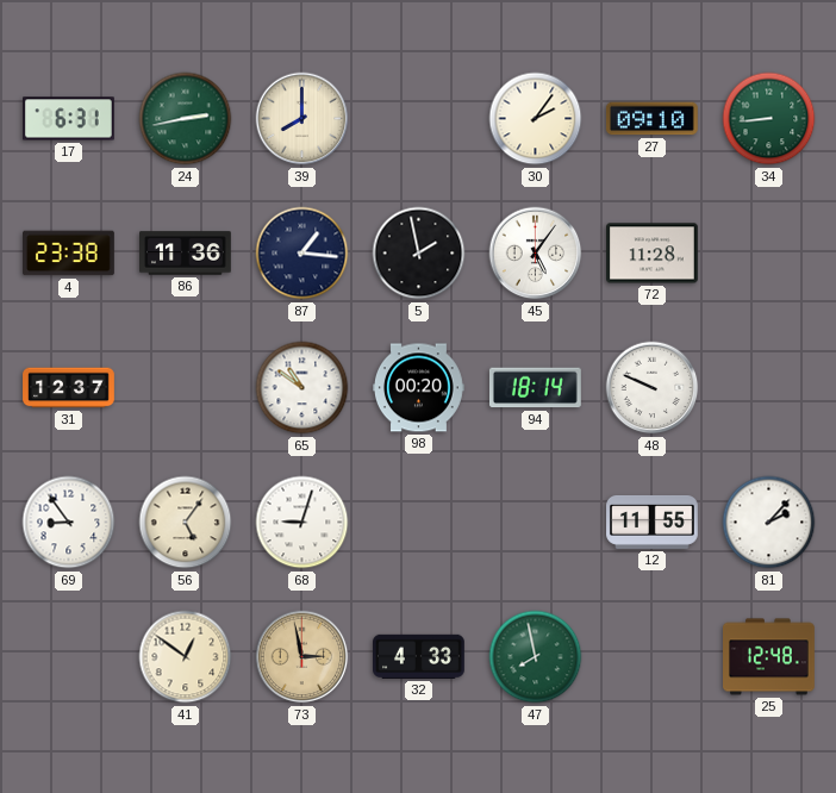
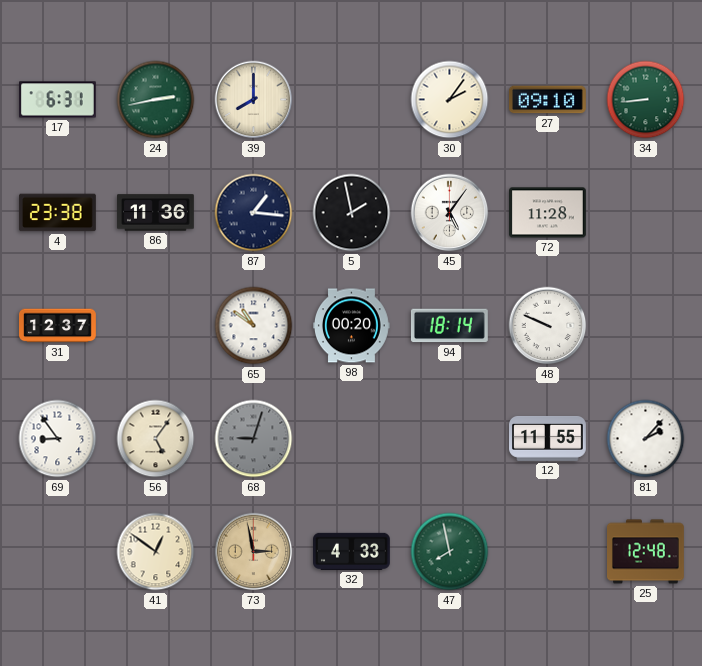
68 dial: white -> grey
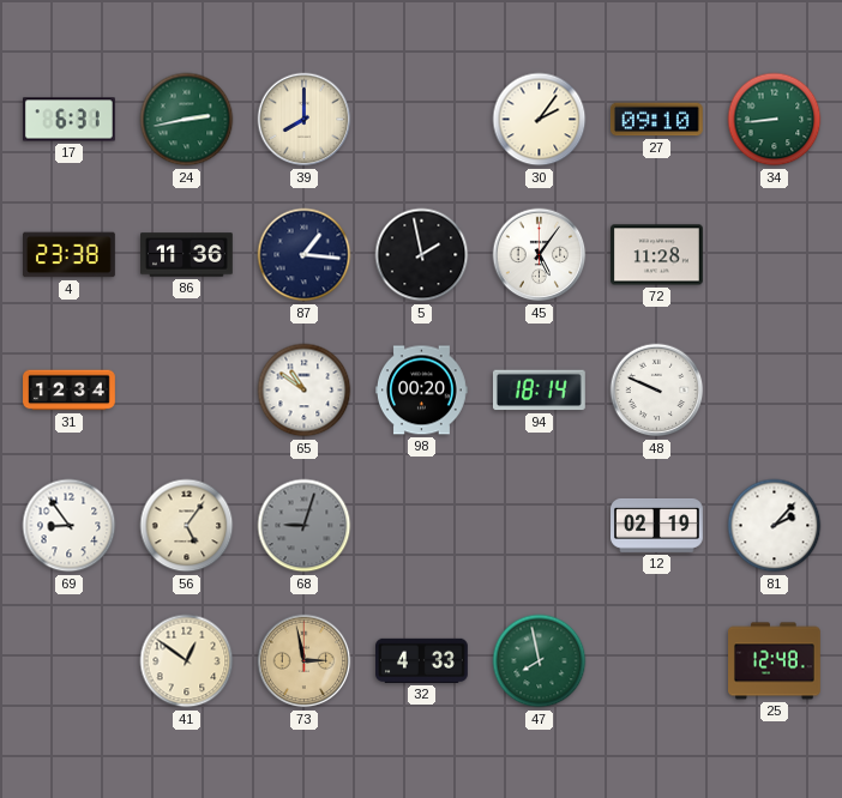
31: 12:37 -> 12:34
12: 11:55 -> 02:19
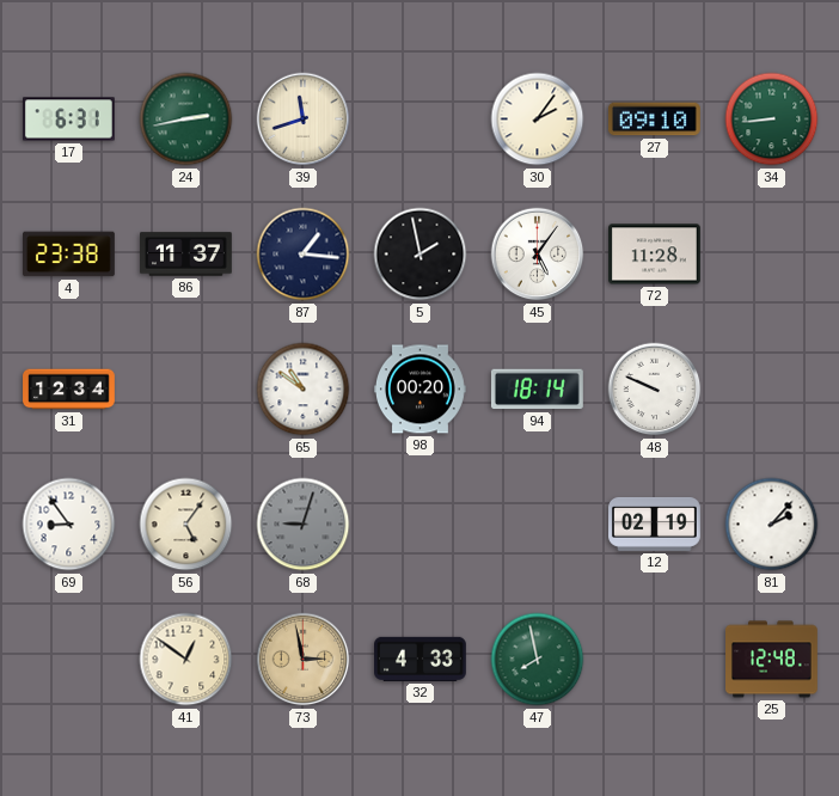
39: 8:00 -> 11:42
86: 11:36 -> 11:37
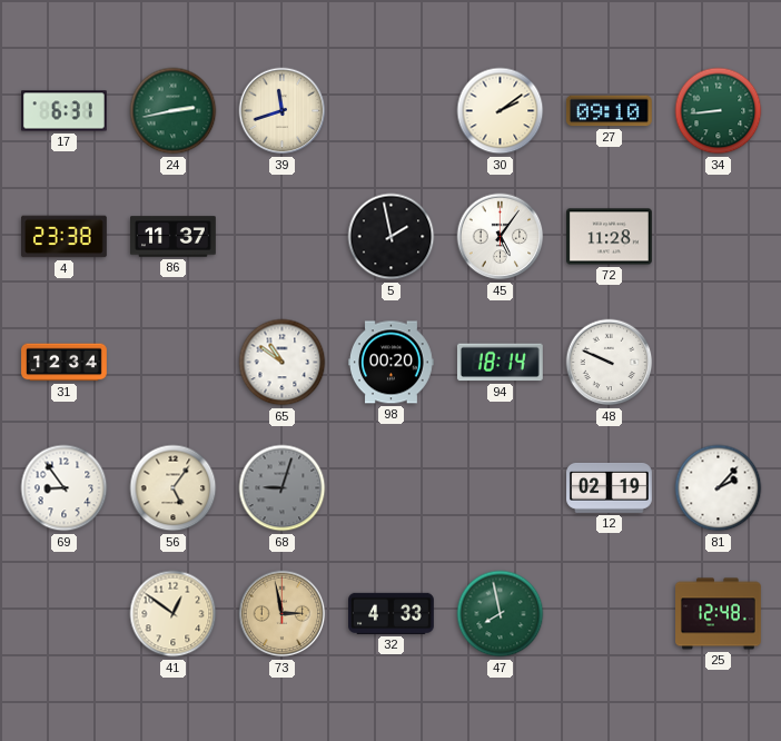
30: 2:06 -> 2:09
87: 1:16 -> none
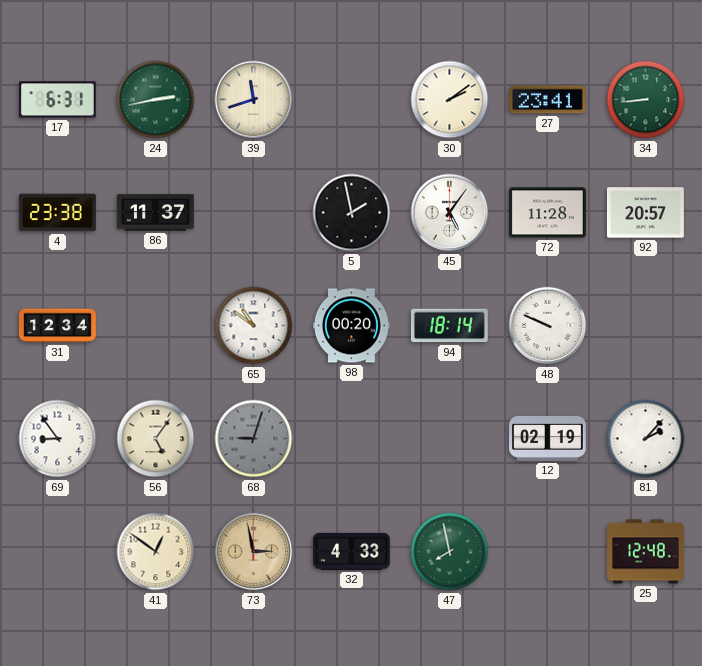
27: 09:10 -> 23:41
92: none -> 20:57
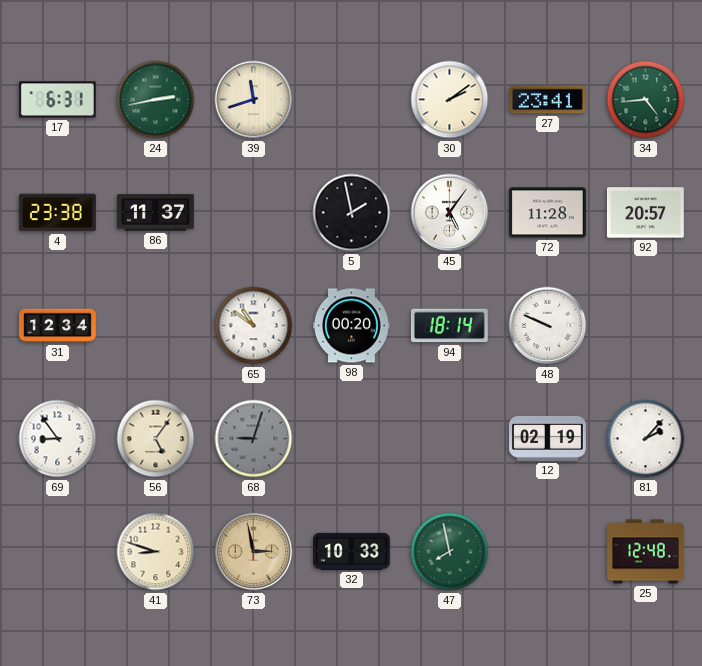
34: 8:44 -> 4:44
41: 12:51 -> 8:48
32: 4:33 -> 10:33
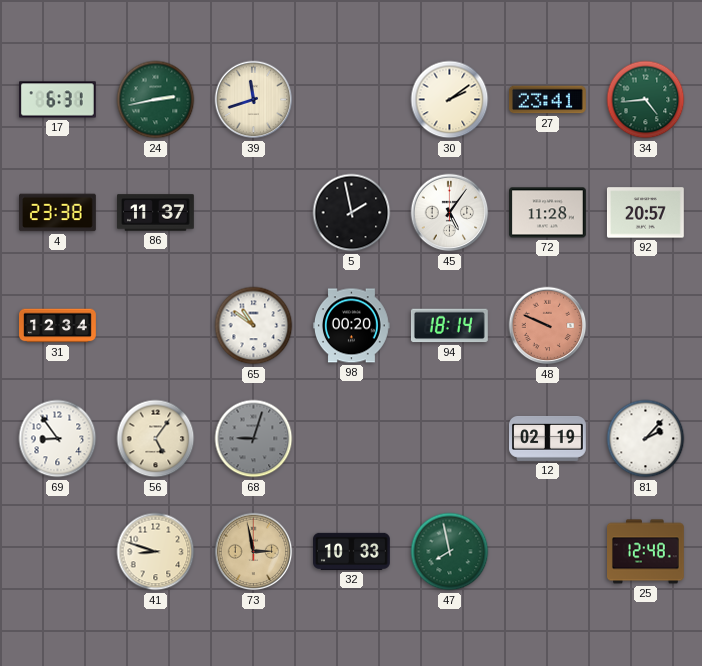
48 dial: white -> salmon
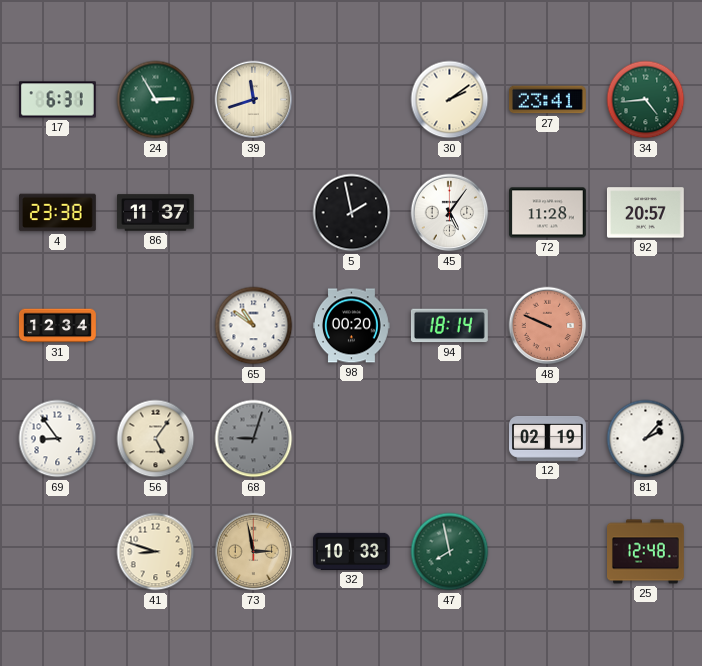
24: 2:43 -> 2:55
